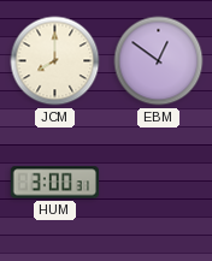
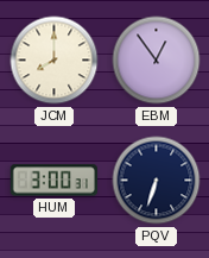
EBM: 12:51 -> 12:54
PQV: none -> 6:33
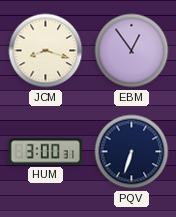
JCM: 8:00 -> 8:18
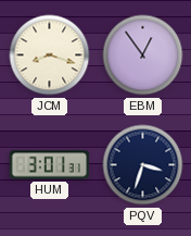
HUM: 3:00 -> 3:01
PQV: 6:33 -> 3:33
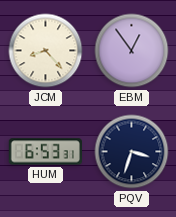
JCM: 8:18 -> 8:23
HUM: 3:01 -> 6:53
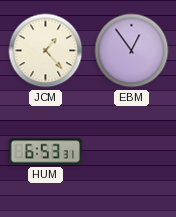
JCM: 8:23 -> 1:23
PQV: 3:33 -> none
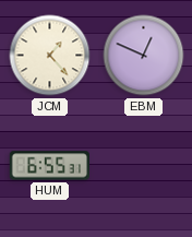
EBM: 12:54 -> 12:49
HUM: 6:53 -> 6:55
